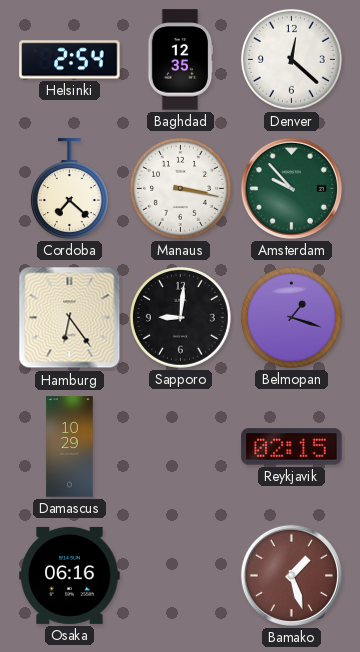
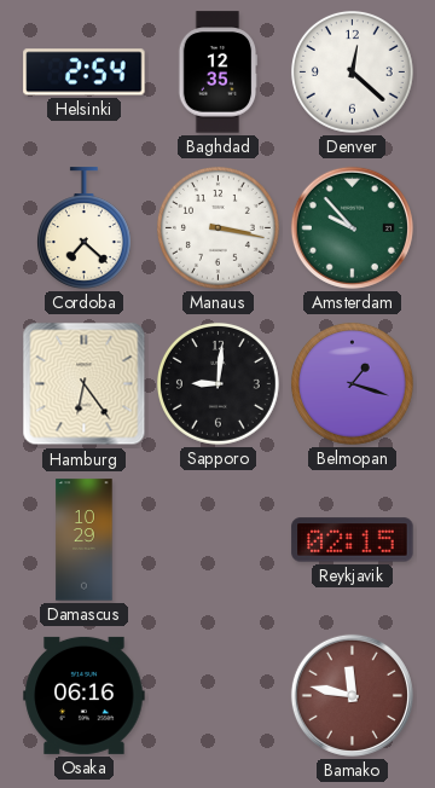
Bamako: 1:27 -> 11:47
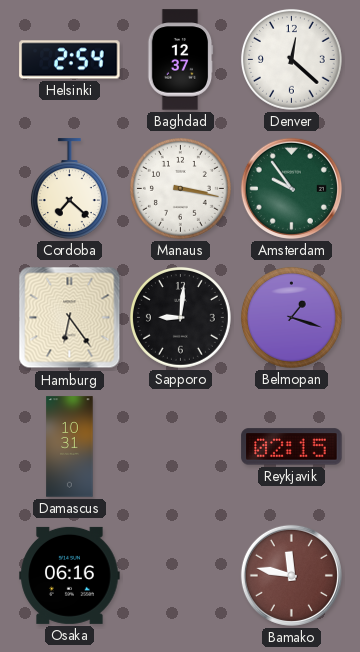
Baghdad: 12:35 -> 12:37
Amsterdam: 9:53 -> 9:54
Damascus: 10:29 -> 10:31
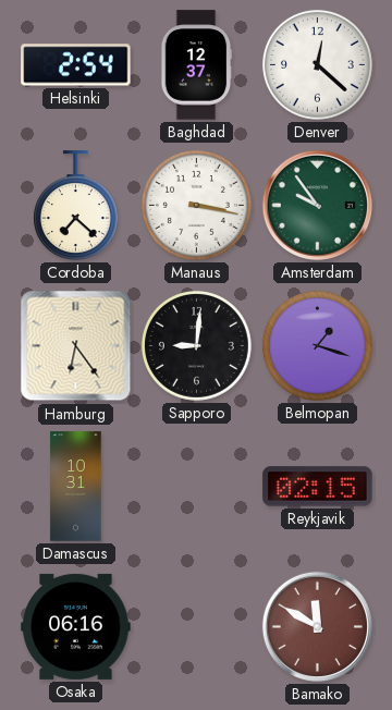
Bamako: 11:47 -> 11:50
